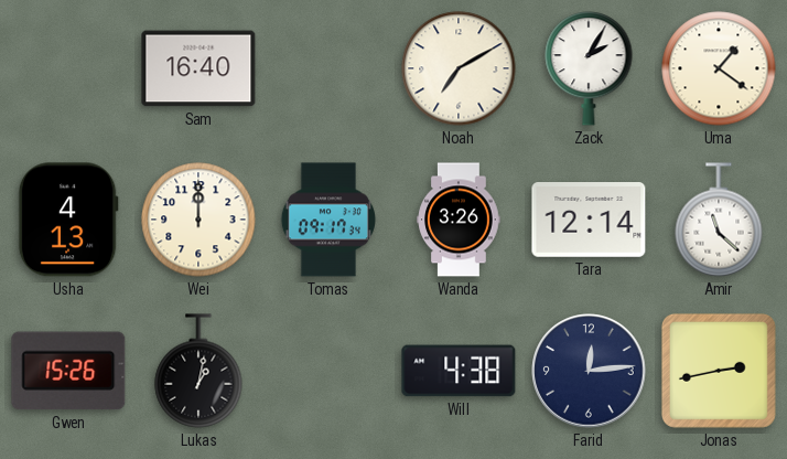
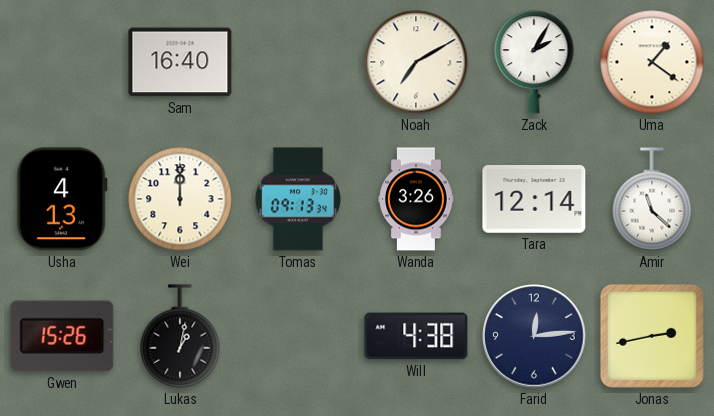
Tomas: 09:17 -> 09:13
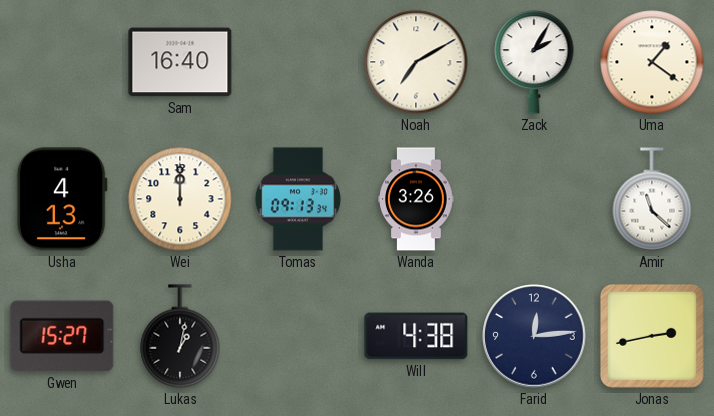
Tara: 12:14 -> none
Gwen: 15:26 -> 15:27
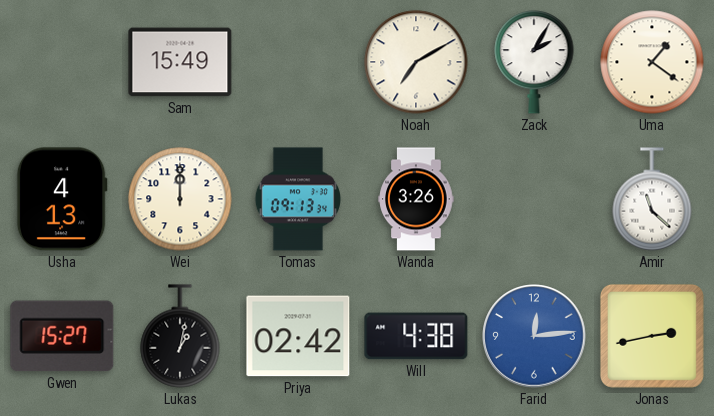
Sam: 16:40 -> 15:49
Priya: none -> 02:42
Farid dial: navy -> blue
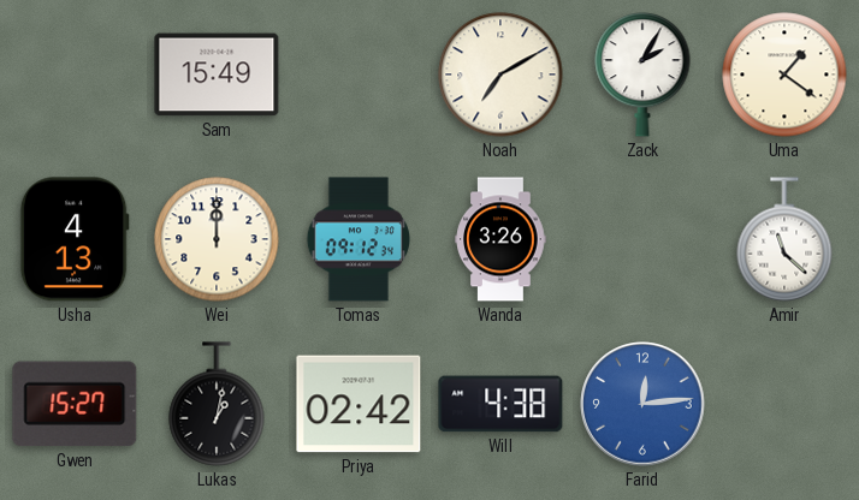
Tomas: 09:13 -> 09:12
Jonas: 2:43 -> none
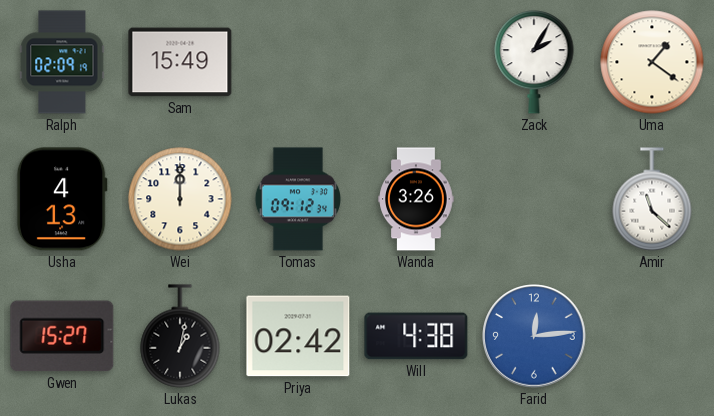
Ralph: none -> 02:09
Noah: 7:10 -> none
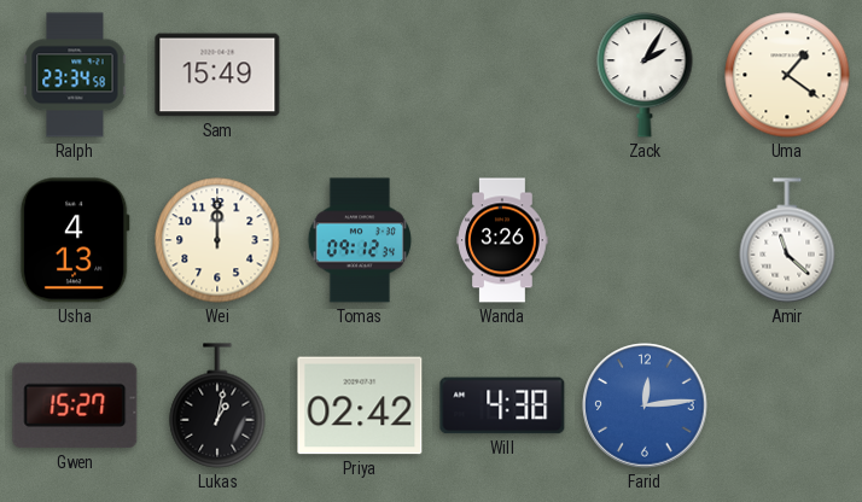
Ralph: 02:09 -> 23:34
